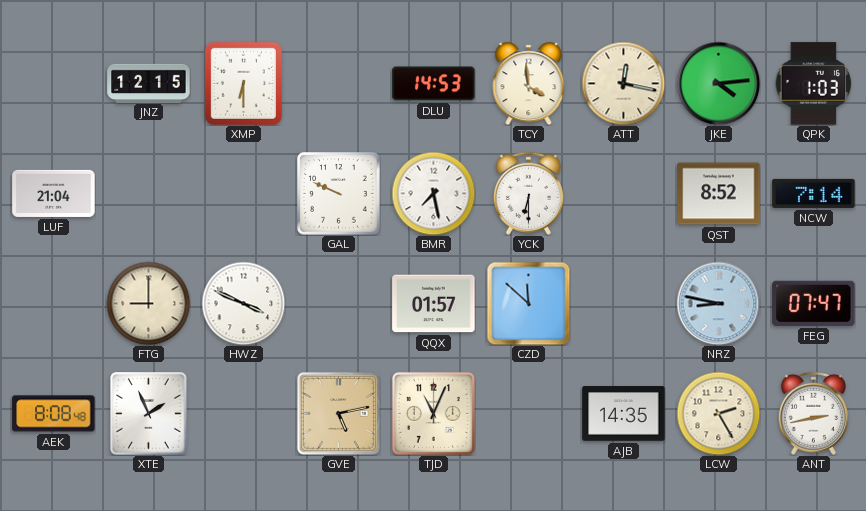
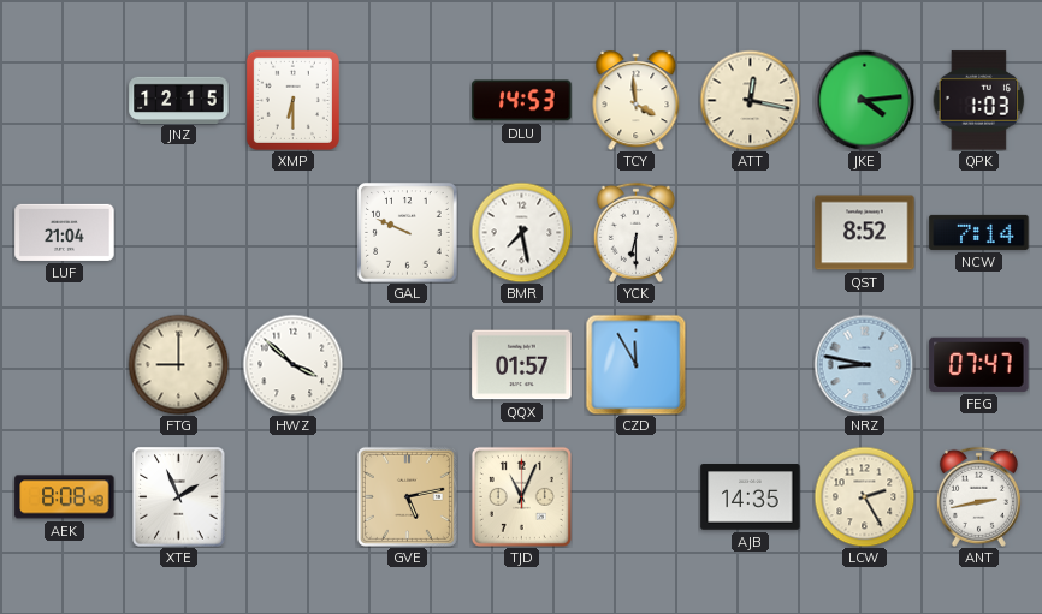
HWZ: 3:49 -> 3:52
CZD: 11:52 -> 11:55
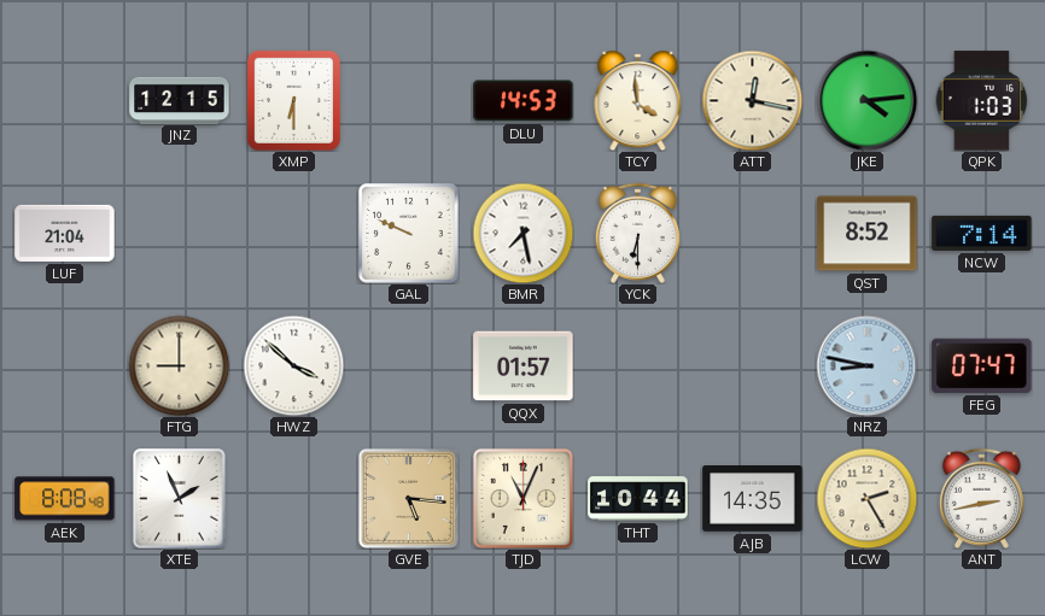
CZD: 11:55 -> none
GVE: 5:13 -> 5:16
THT: none -> 10:44
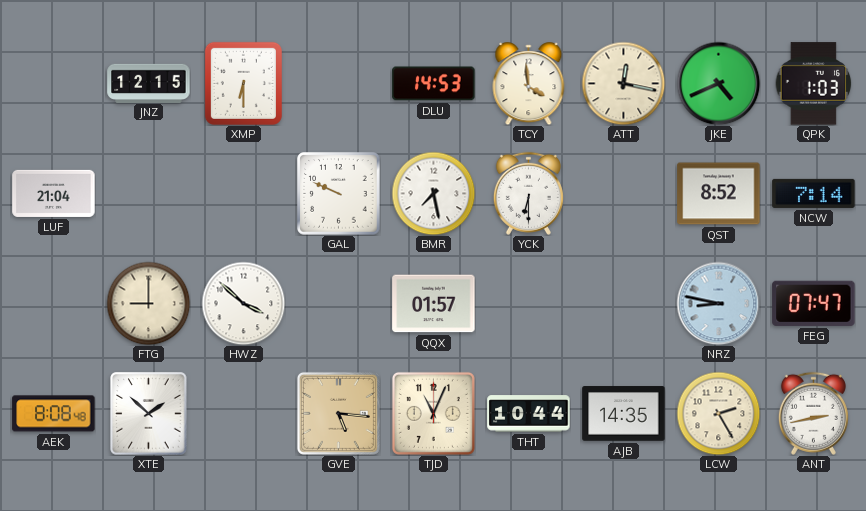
JKE: 4:14 -> 4:41
XTE: 1:56 -> 1:52
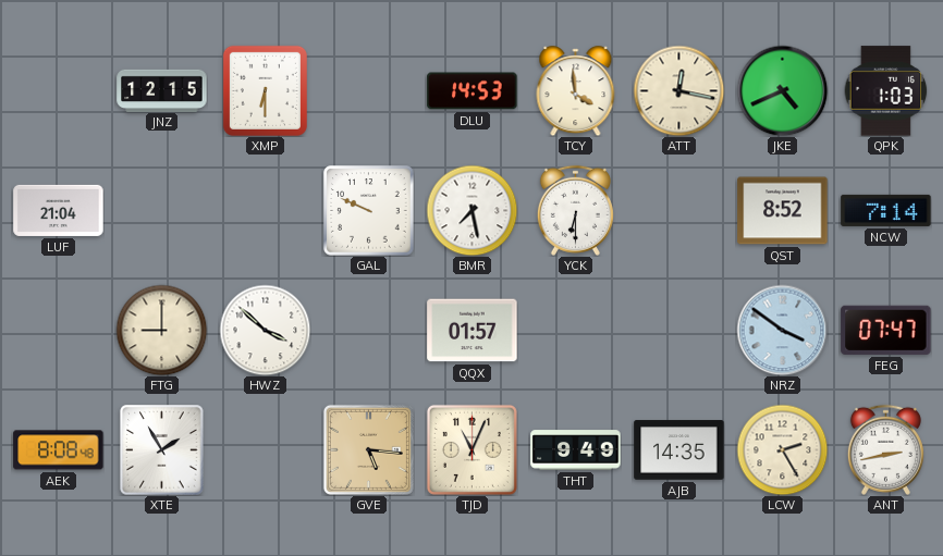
NRZ: 8:47 -> 3:51
XTE: 1:52 -> 1:55
THT: 10:44 -> 9:49
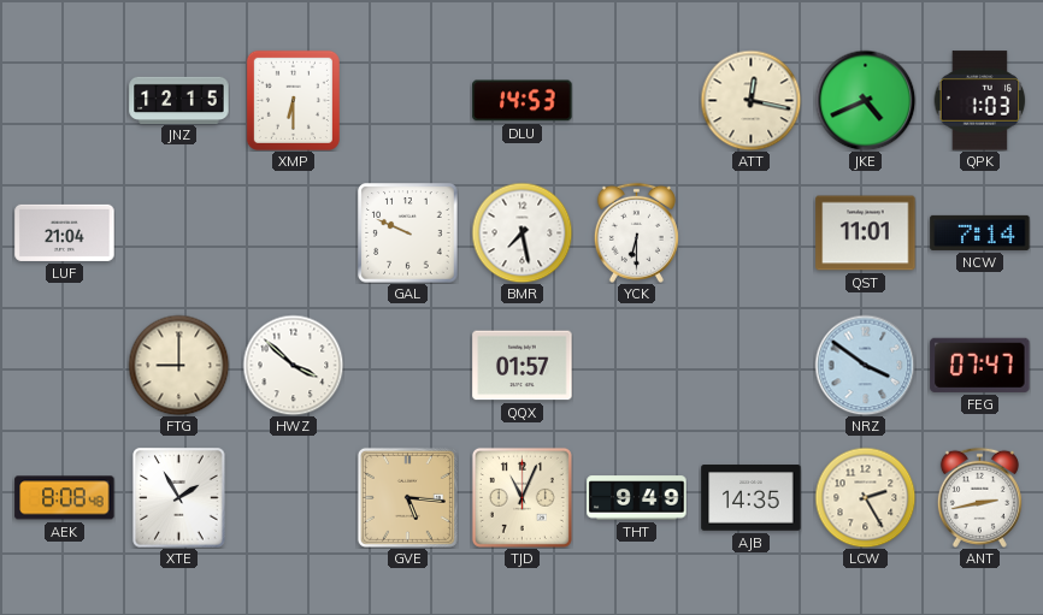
TCY: 3:59 -> none
QST: 8:52 -> 11:01
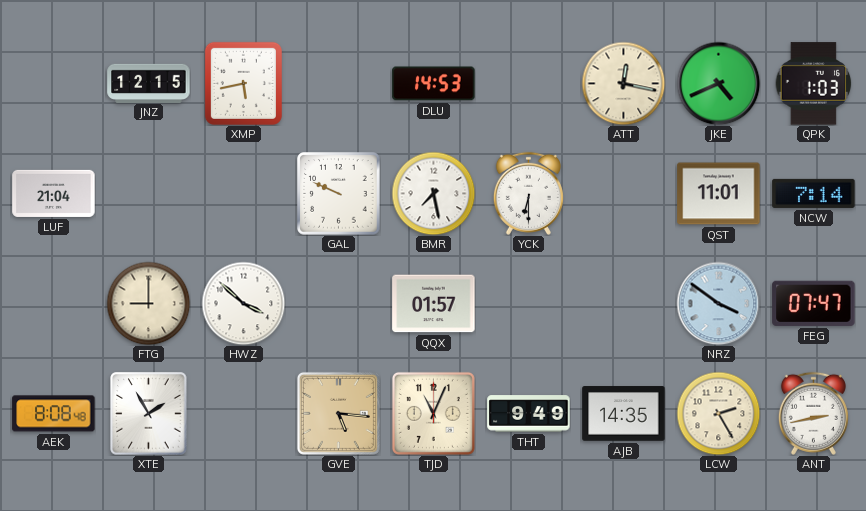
XMP: 6:30 -> 5:43
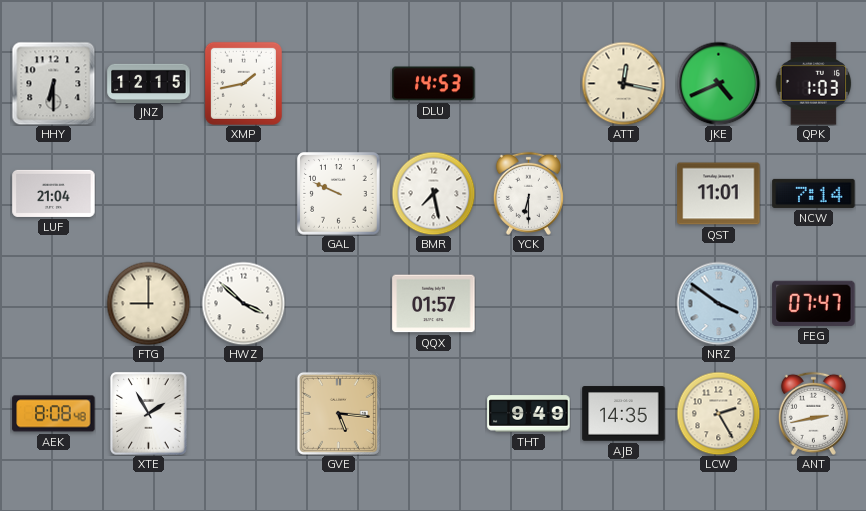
HHY: none -> 6:30
XMP: 5:43 -> 1:43
TJD: 11:04 -> none
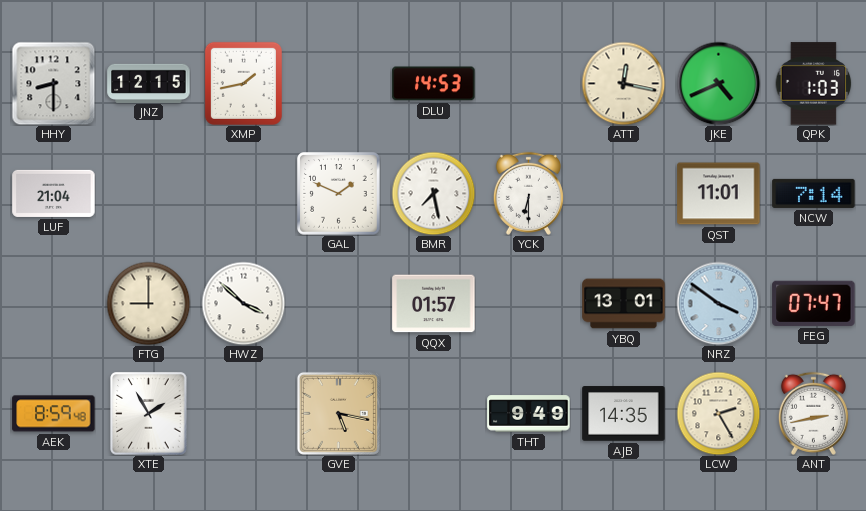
HHY: 6:30 -> 8:30
GAL: 9:49 -> 1:49
YBQ: none -> 13:01
AEK: 8:08 -> 8:59
GVE: 5:16 -> 5:17
